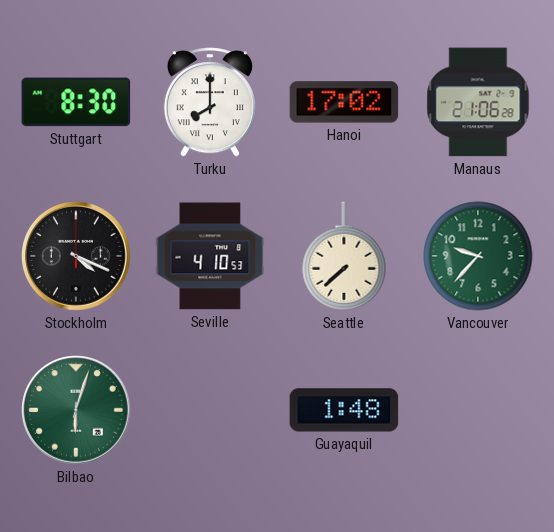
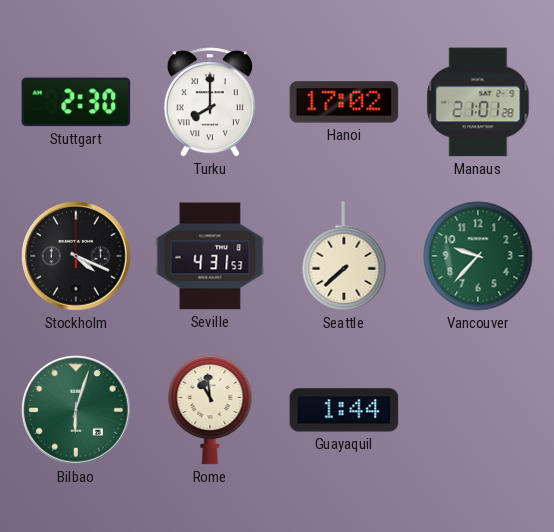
Stuttgart: 8:30 -> 2:30
Manaus: 21:06 -> 21:01
Seville: 4:10 -> 4:31
Rome: none -> 10:59
Guayaquil: 1:48 -> 1:44
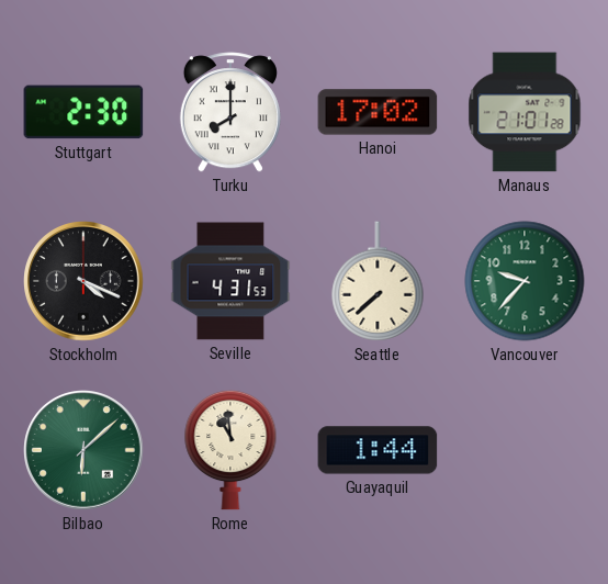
Bilbao: 6:03 -> 6:08
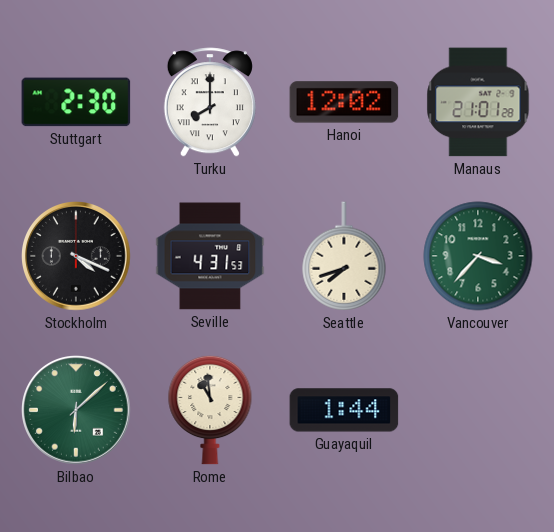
Hanoi: 17:02 -> 12:02
Seattle: 7:38 -> 7:42
Vancouver: 9:37 -> 3:37
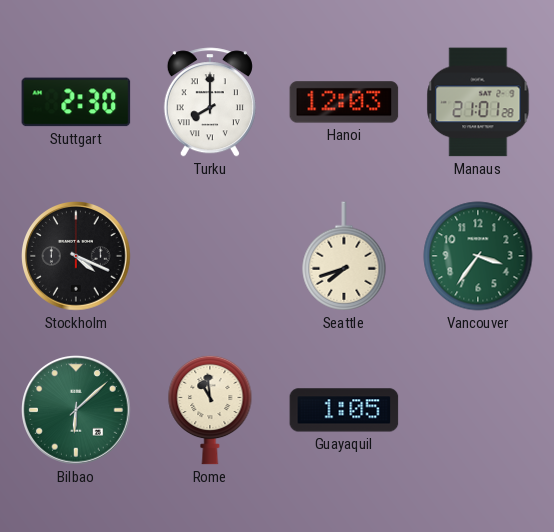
Hanoi: 12:02 -> 12:03
Seville: 4:31 -> none
Vancouver: 3:37 -> 3:36
Guayaquil: 1:44 -> 1:05
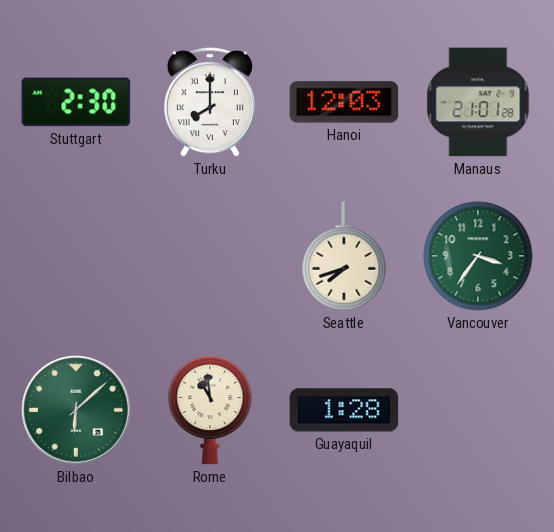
Stockholm: 4:19 -> none
Guayaquil: 1:05 -> 1:28
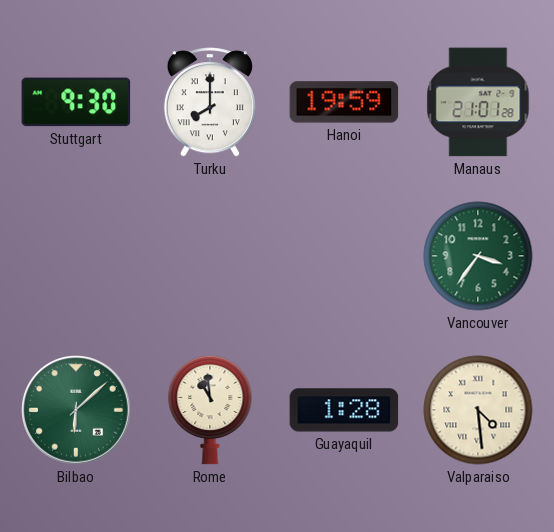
Stuttgart: 2:30 -> 9:30
Hanoi: 12:03 -> 19:59
Seattle: 7:42 -> none
Valparaiso: none -> 4:29
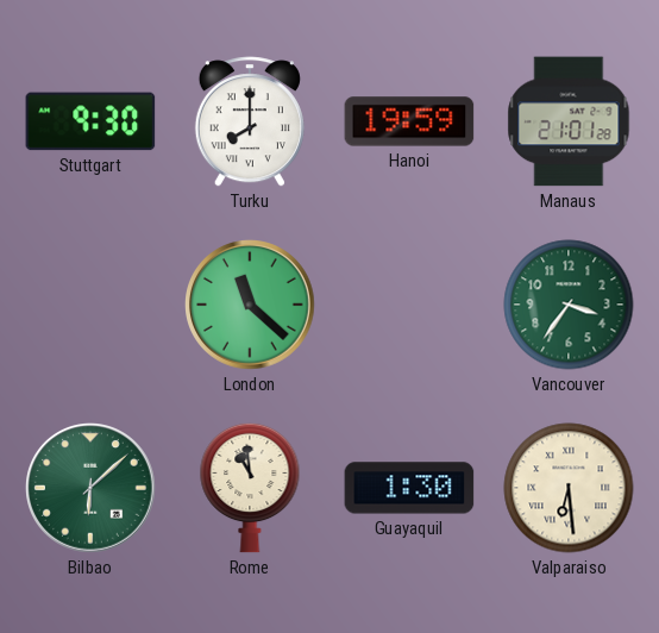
London: none -> 11:22
Guayaquil: 1:28 -> 1:30
Valparaiso: 4:29 -> 6:29
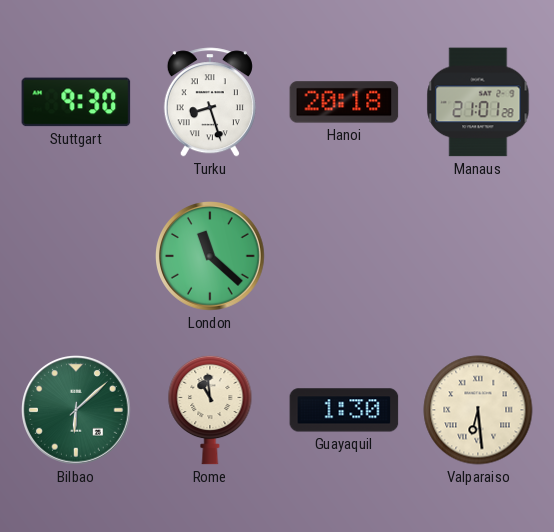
Turku: 8:00 -> 8:27
Hanoi: 19:59 -> 20:18
Vancouver: 3:36 -> none
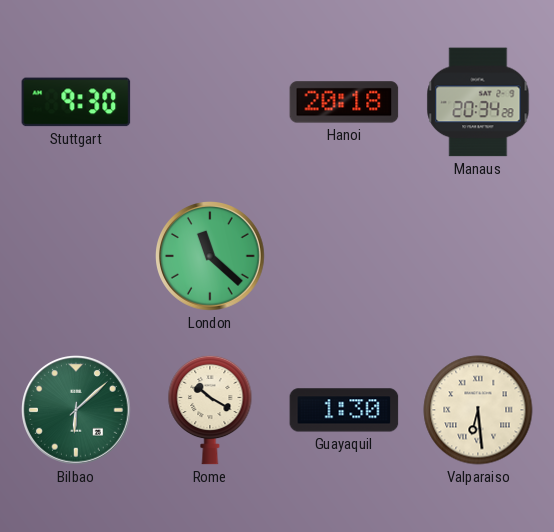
Turku: 8:27 -> none
Manaus: 21:01 -> 20:34
Rome: 10:59 -> 10:20
